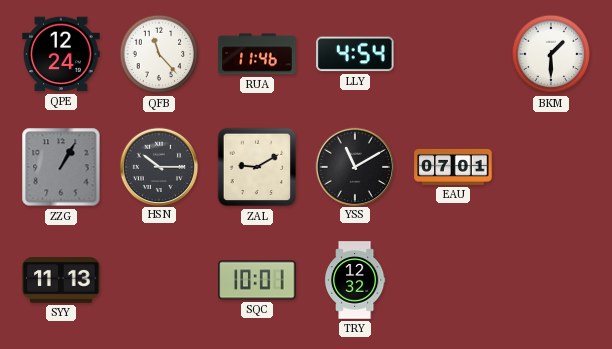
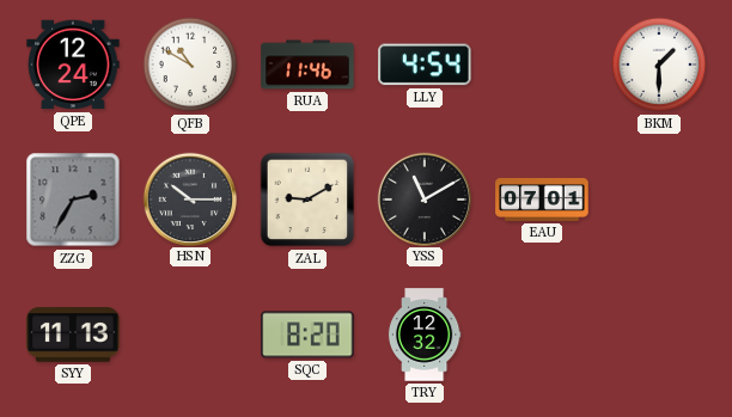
QFB: 11:23 -> 10:50
ZZG: 1:05 -> 2:35
SQC: 10:01 -> 8:20
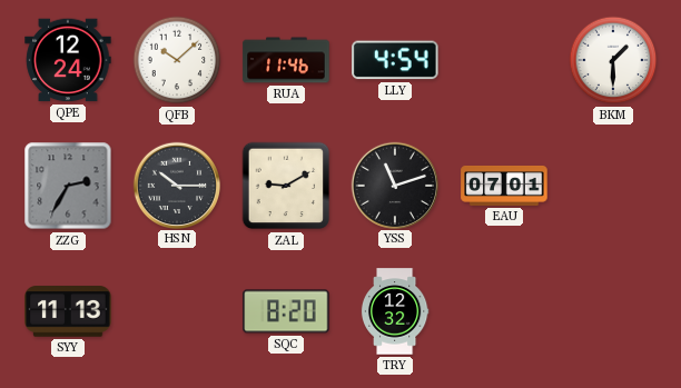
QFB: 10:50 -> 10:08
YSS: 11:10 -> 11:12
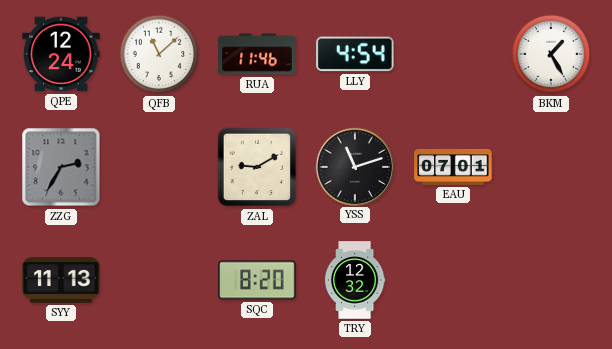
QFB: 10:08 -> 11:08
BKM: 1:30 -> 1:25
HSN: 10:15 -> none
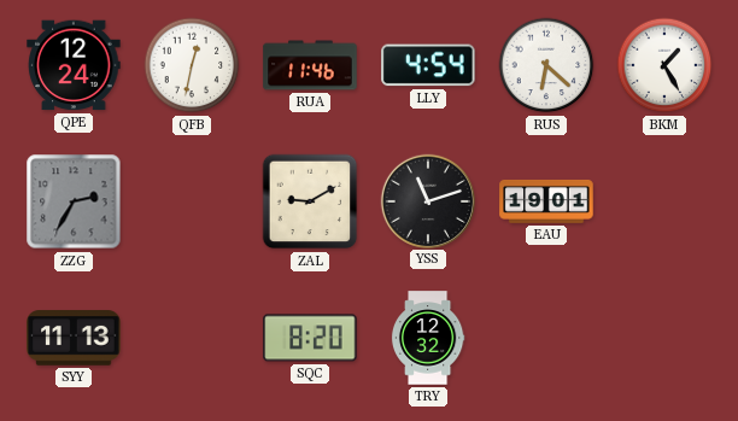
QFB: 11:08 -> 12:32
RUS: none -> 6:22
EAU: 07:01 -> 19:01
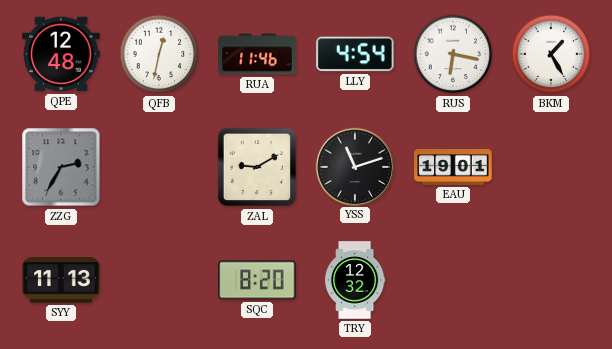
QPE: 12:24 -> 12:48
RUS: 6:22 -> 6:17
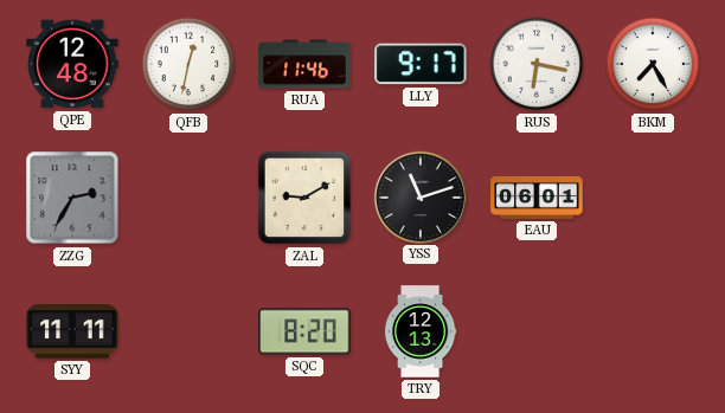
LLY: 4:54 -> 9:17
BKM: 1:25 -> 7:25
EAU: 19:01 -> 06:01
SYY: 11:13 -> 11:11
TRY: 12:32 -> 12:13
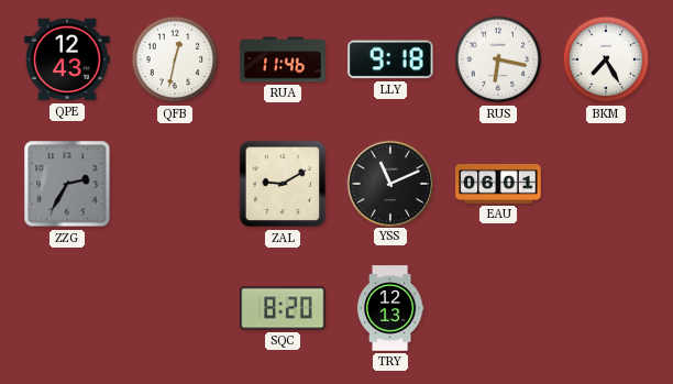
QPE: 12:48 -> 12:43
LLY: 9:17 -> 9:18
YSS: 11:12 -> 11:11
SYY: 11:11 -> none
